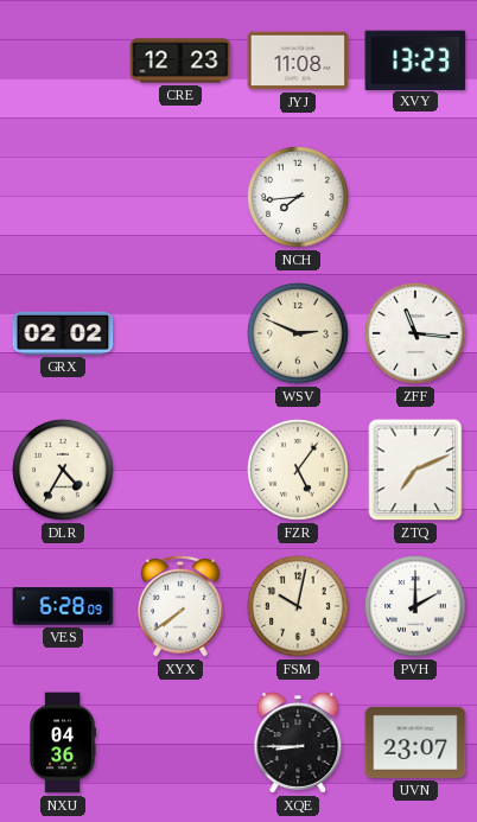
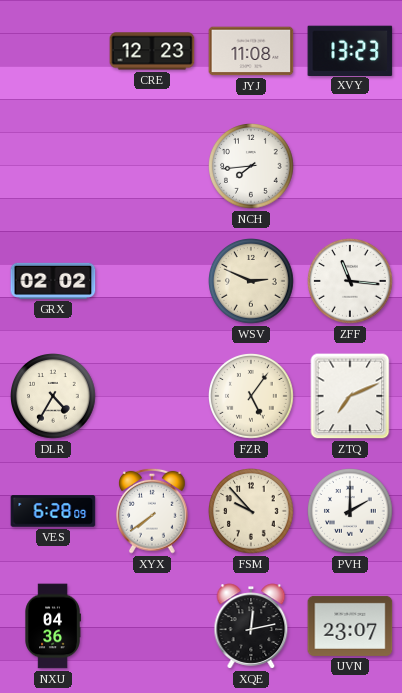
FSM: 10:02 -> 9:53
XQE: 8:45 -> 12:13
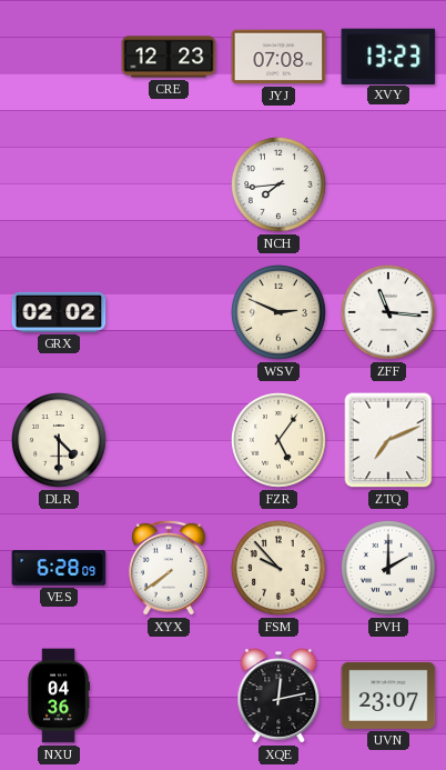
JYJ: 11:08 -> 07:08
DLR: 4:35 -> 4:30
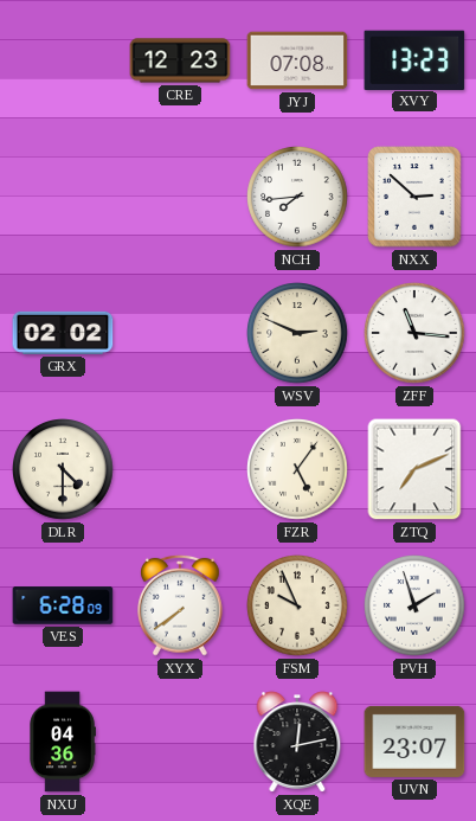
NXX: none -> 2:52
FSM: 9:53 -> 9:56
PVH: 2:00 -> 1:57
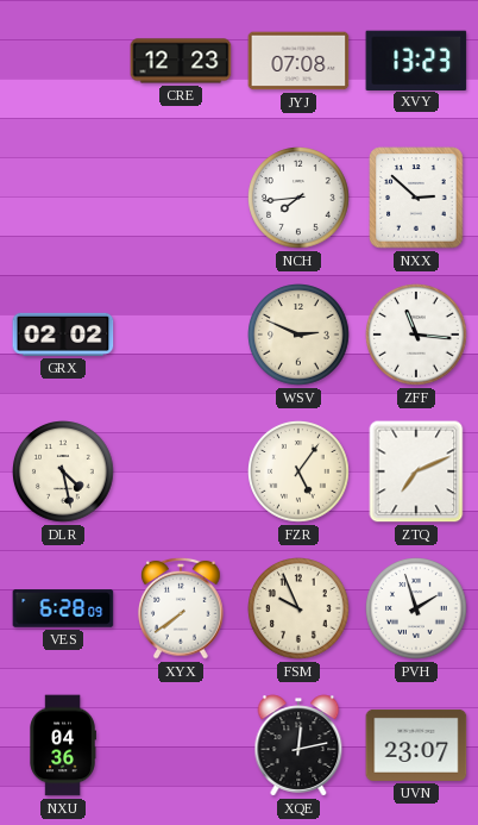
DLR: 4:30 -> 4:28
